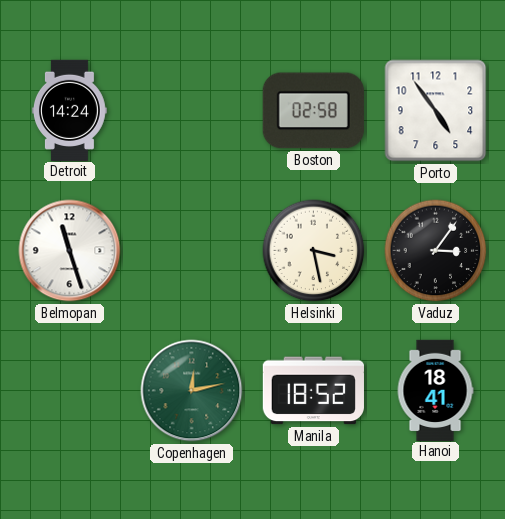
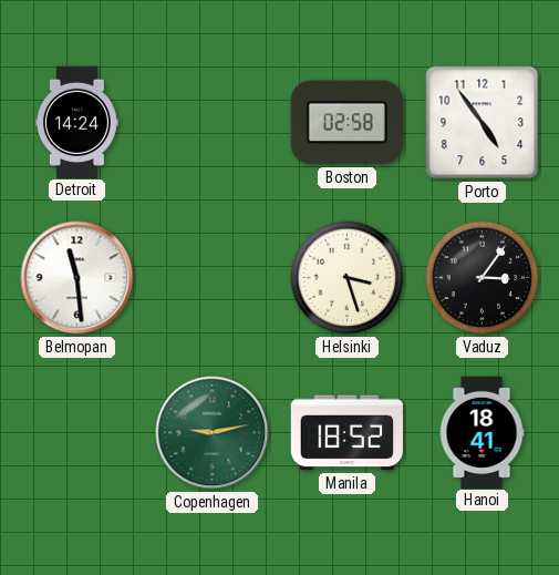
Belmopan: 11:27 -> 11:29
Helsinki: 3:28 -> 3:27
Copenhagen: 12:13 -> 9:13
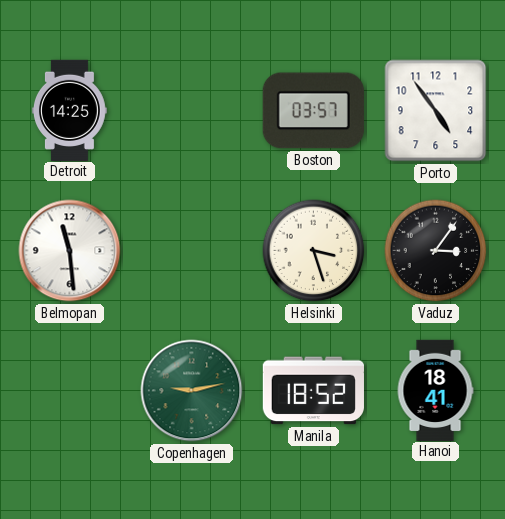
Detroit: 14:24 -> 14:25
Boston: 02:58 -> 03:57
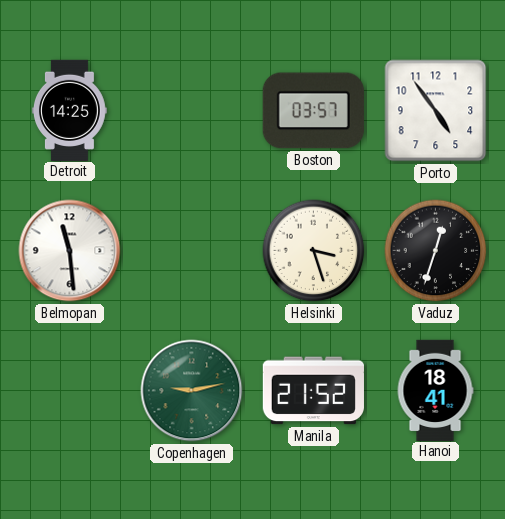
Vaduz: 3:06 -> 12:33
Manila: 18:52 -> 21:52
